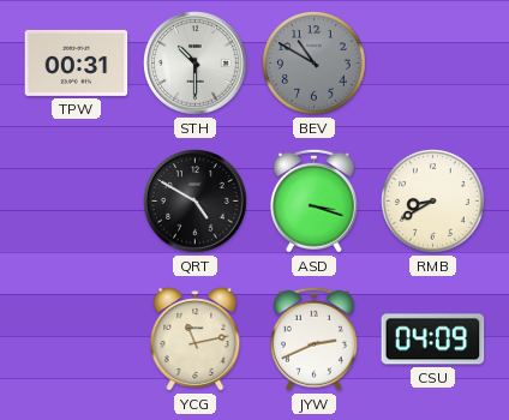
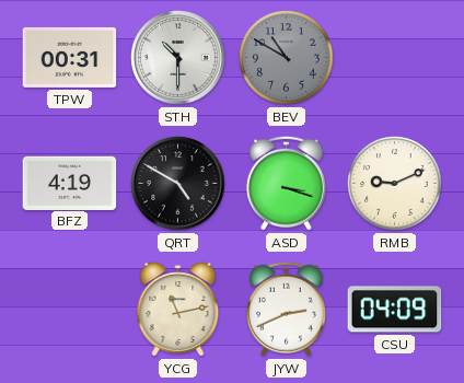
BFZ: none -> 4:19
RMB: 8:40 -> 9:11
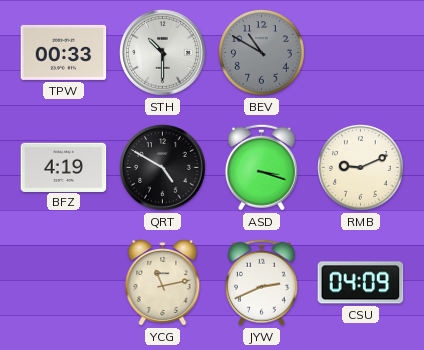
TPW: 00:31 -> 00:33
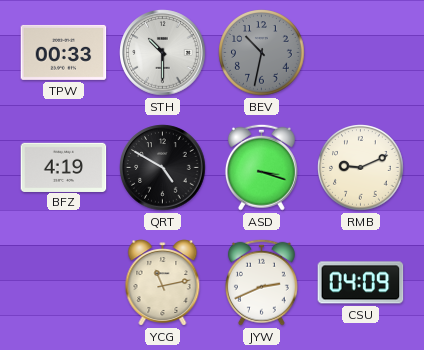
BEV: 10:50 -> 10:32
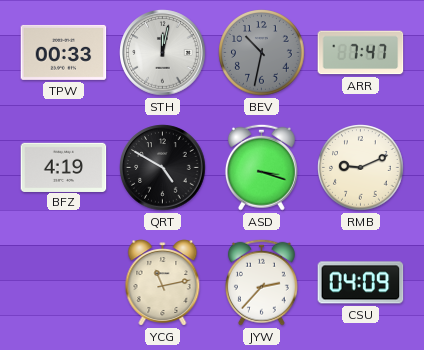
STH: 10:30 -> 12:02
ARR: none -> 7:47
JYW: 2:41 -> 2:37
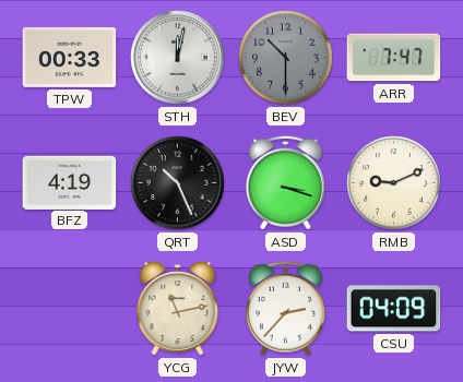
BEV: 10:32 -> 10:30
QRT: 4:50 -> 10:26
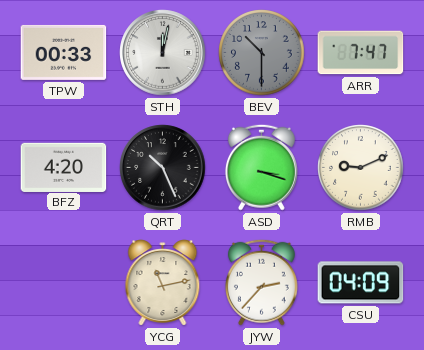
BFZ: 4:19 -> 4:20
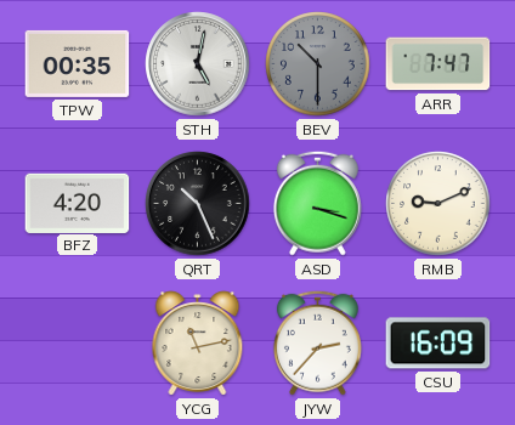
TPW: 00:33 -> 00:35
STH: 12:02 -> 5:02
CSU: 04:09 -> 16:09
